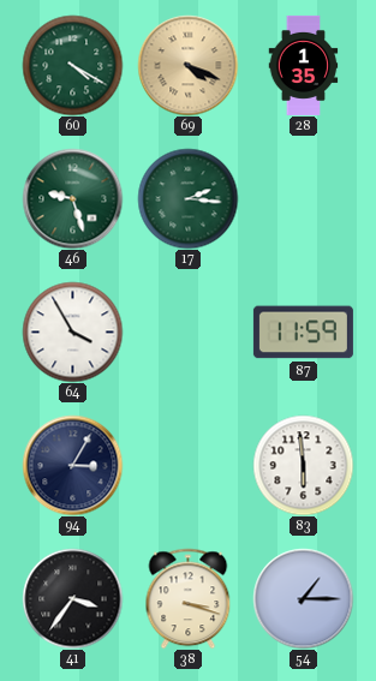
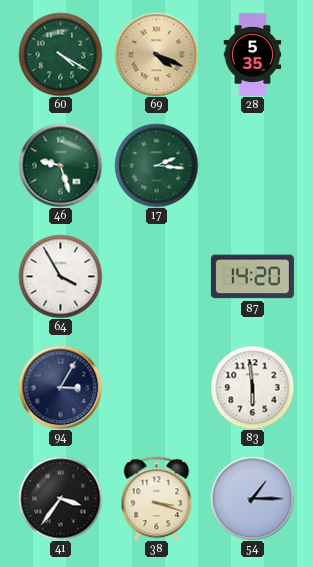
28: 1:35 -> 5:35
87: 11:59 -> 14:20
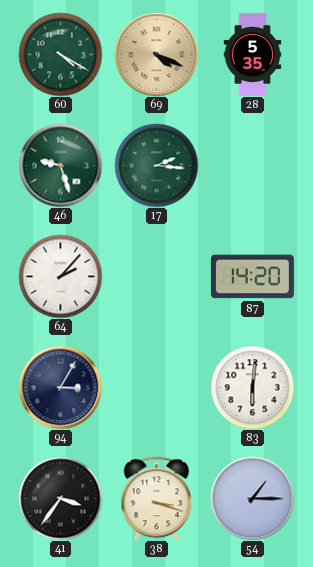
64: 3:55 -> 2:07
83: 5:59 -> 6:01
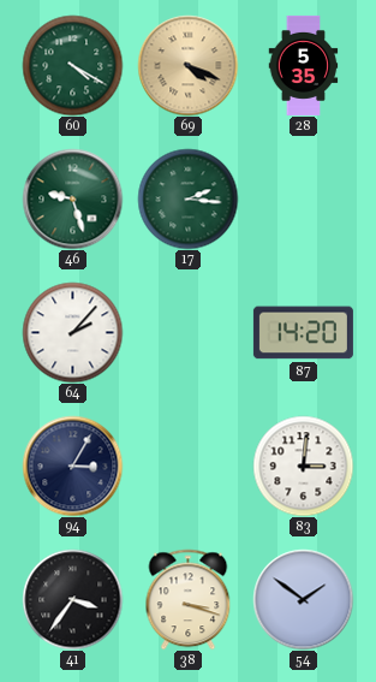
83: 6:01 -> 3:01
54: 1:15 -> 1:51
